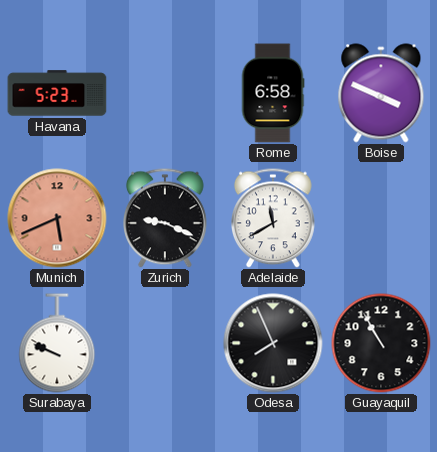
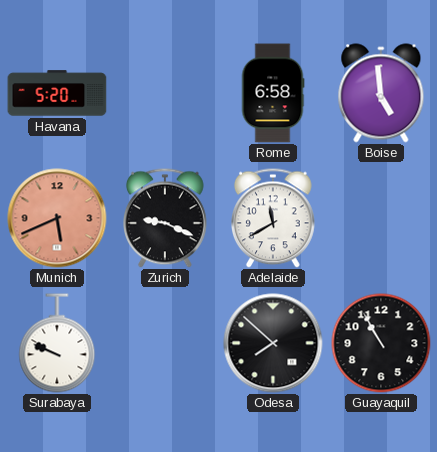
Havana: 5:23 -> 5:20
Boise: 3:49 -> 4:59
Odesa: 7:56 -> 7:52
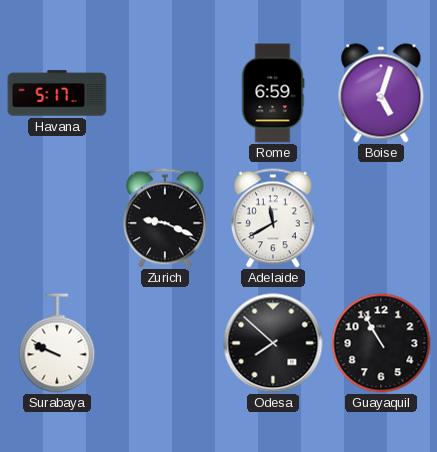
Havana: 5:20 -> 5:17
Rome: 6:58 -> 6:59
Boise: 4:59 -> 5:03
Munich: 5:41 -> none
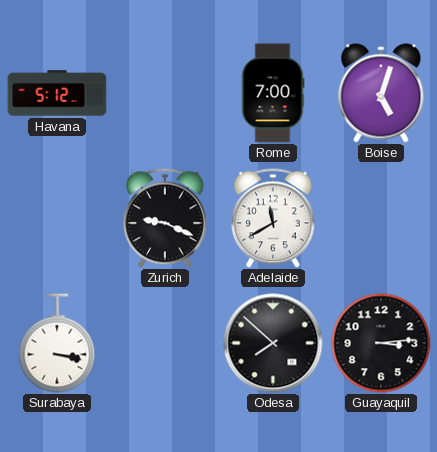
Havana: 5:17 -> 5:12
Rome: 6:59 -> 7:00
Surabaya: 9:49 -> 3:17
Guayaquil: 10:55 -> 3:14
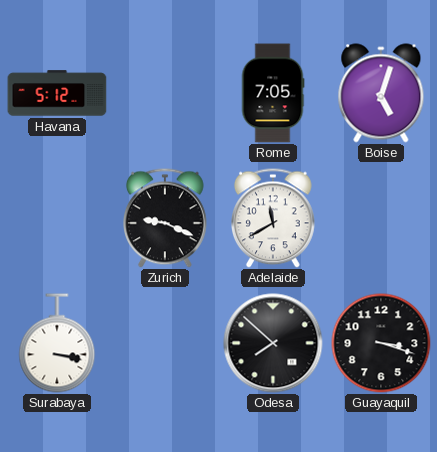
Rome: 7:00 -> 7:05
Guayaquil: 3:14 -> 3:18
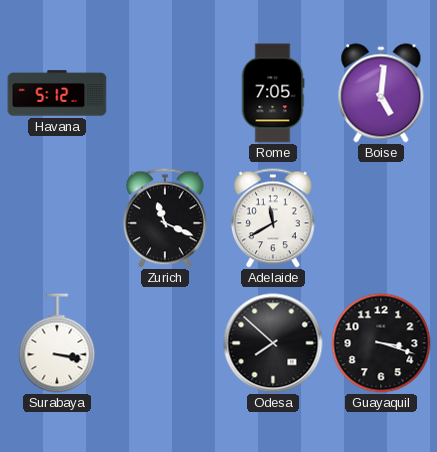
Boise: 5:03 -> 5:01
Zurich: 9:19 -> 11:19
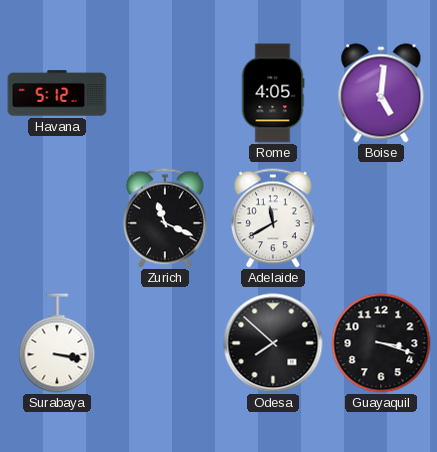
Rome: 7:05 -> 4:05
